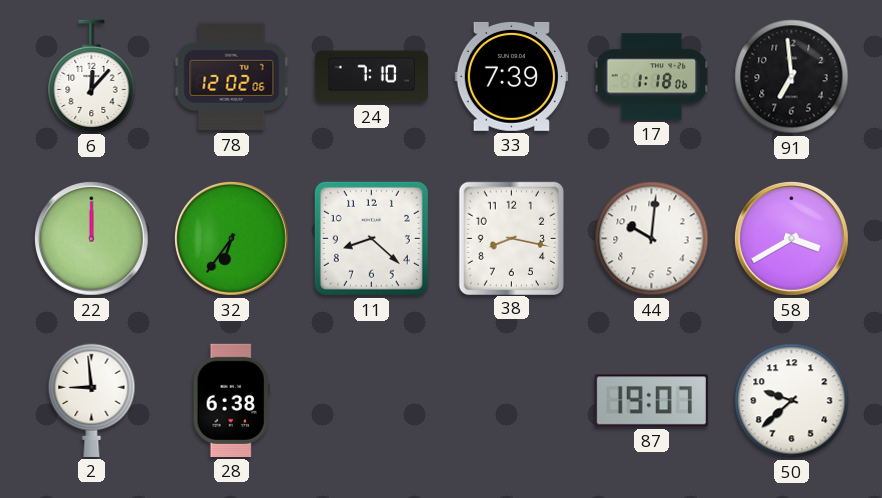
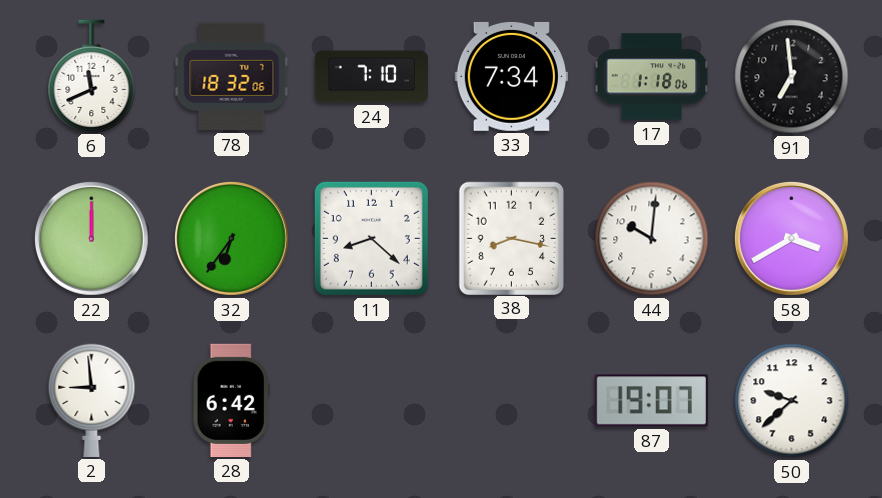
6: 12:07 -> 11:41
78: 12:02 -> 18:32
33: 7:39 -> 7:34
28: 6:38 -> 6:42
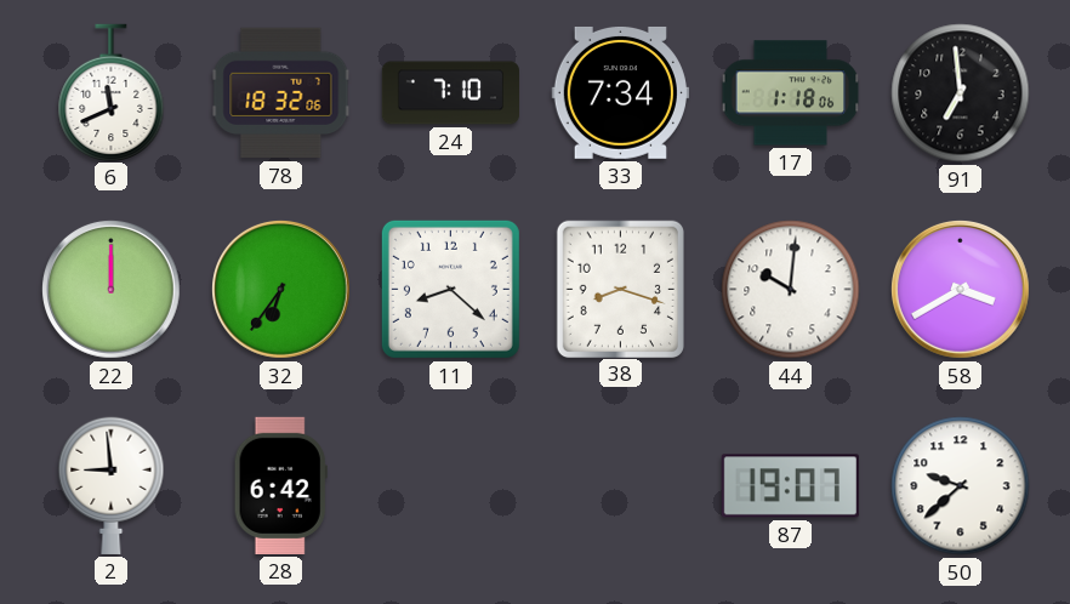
38: 8:17 -> 8:18
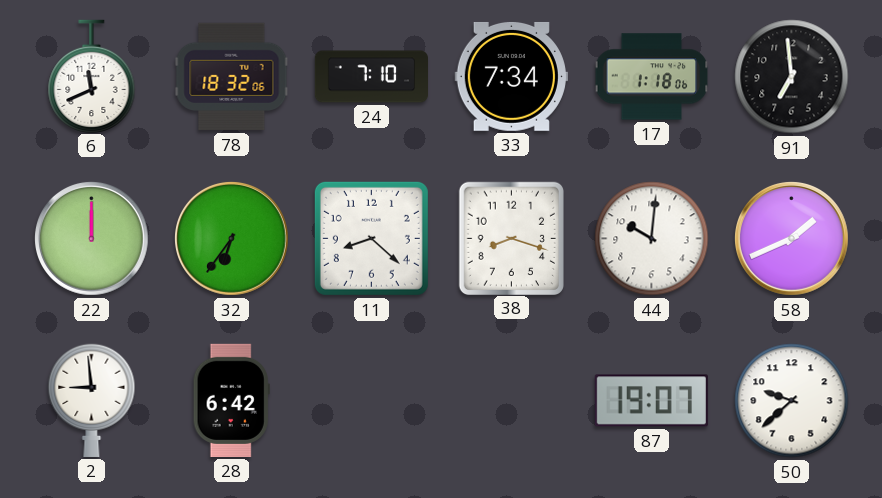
58: 3:40 -> 1:41
